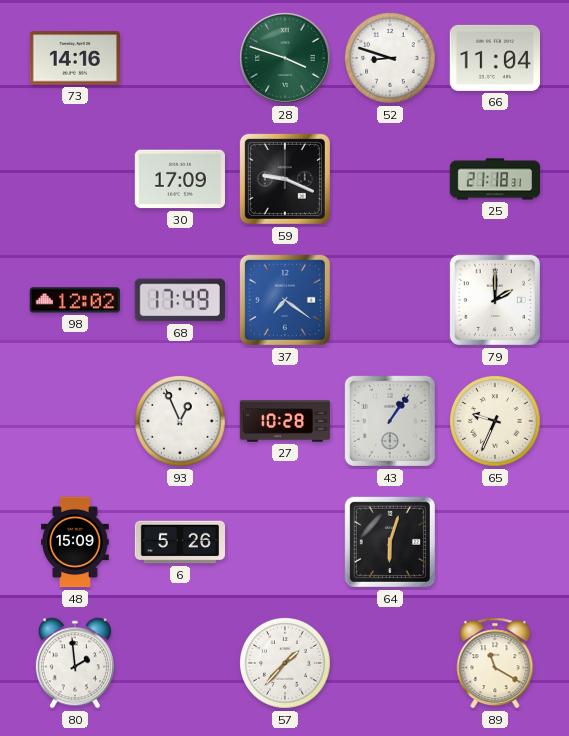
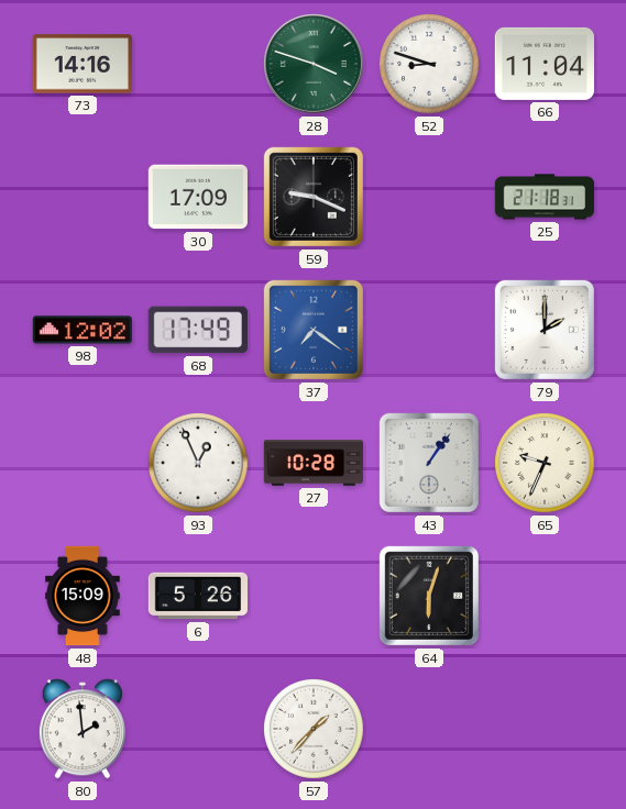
89: 11:20 -> none
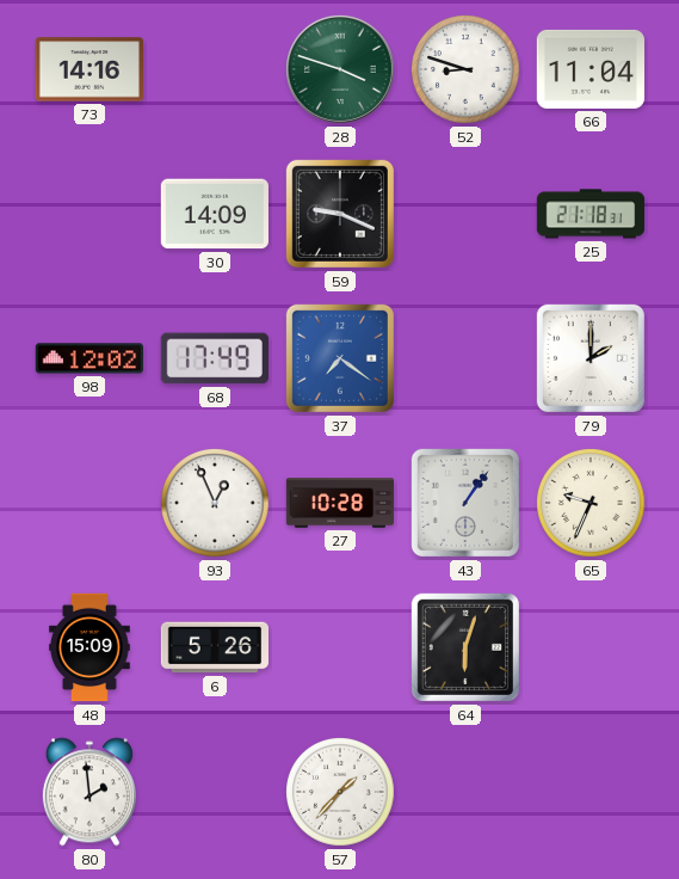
30: 17:09 -> 14:09
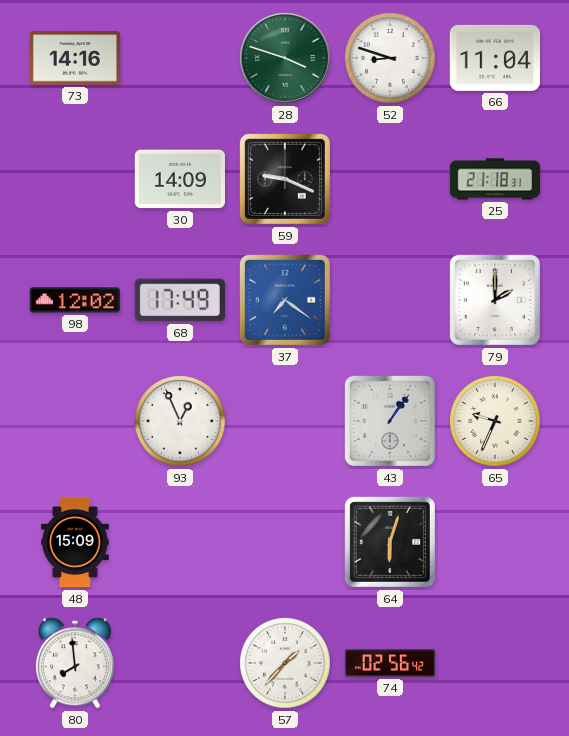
27: 10:28 -> none
6: 5:26 -> none
80: 1:59 -> 7:59
74: none -> 02:56
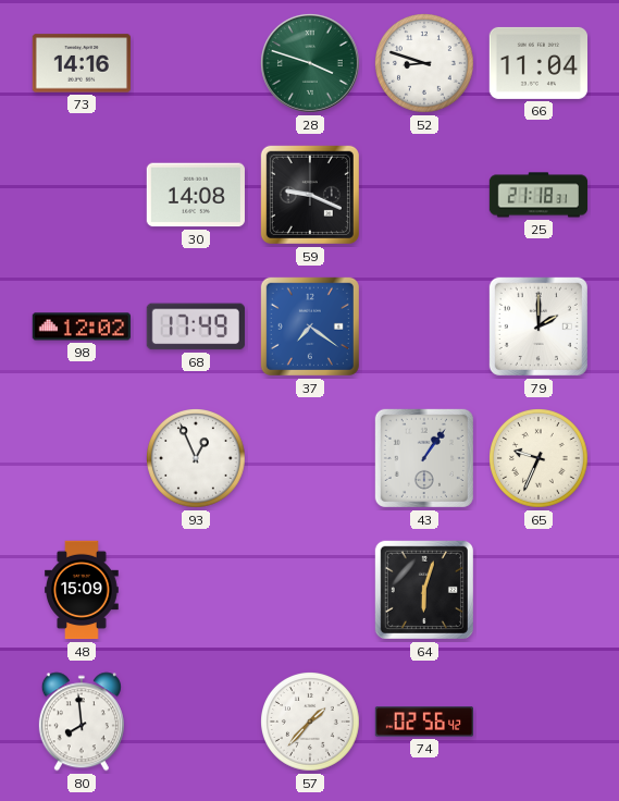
30: 14:09 -> 14:08
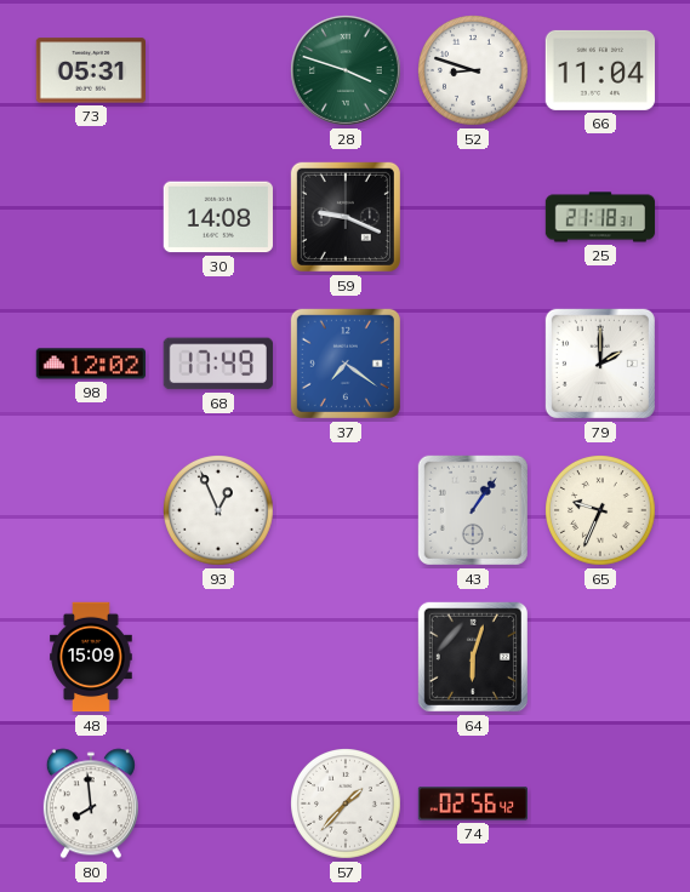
73: 14:16 -> 05:31
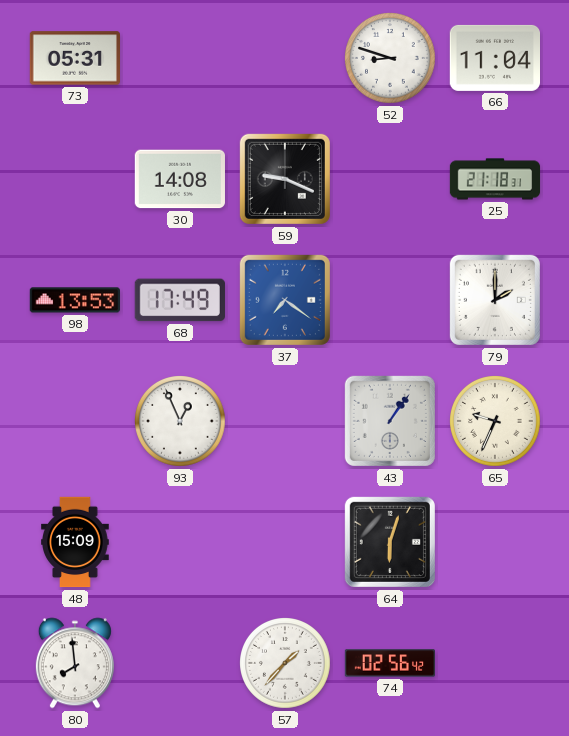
28: 3:48 -> none
98: 12:02 -> 13:53
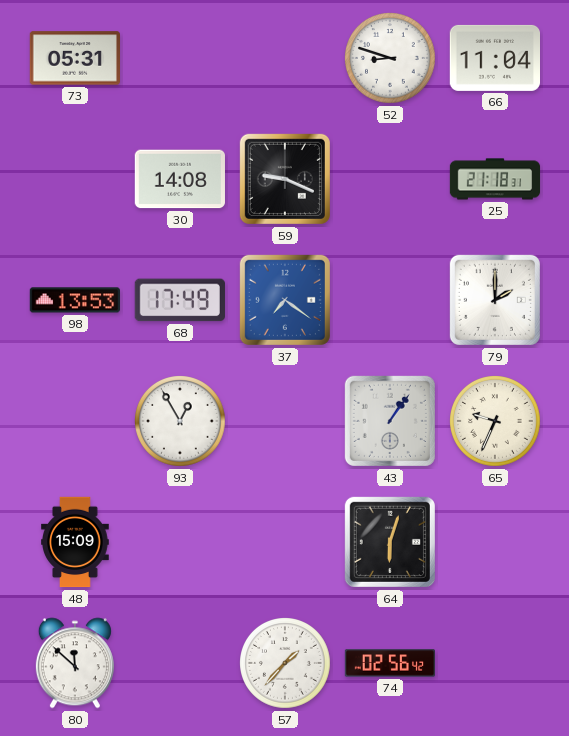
93: 12:56 -> 12:55
80: 7:59 -> 11:52
